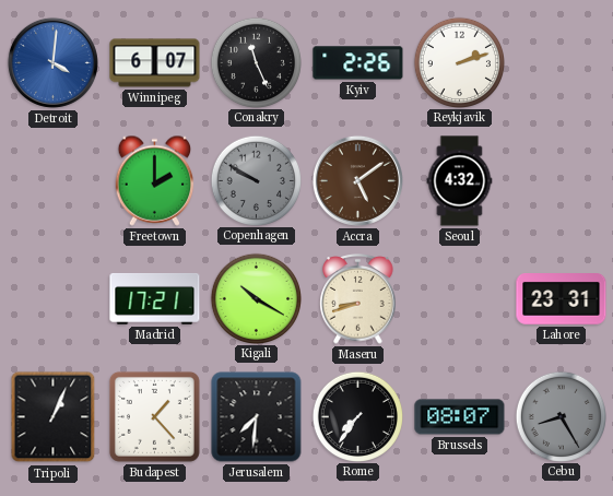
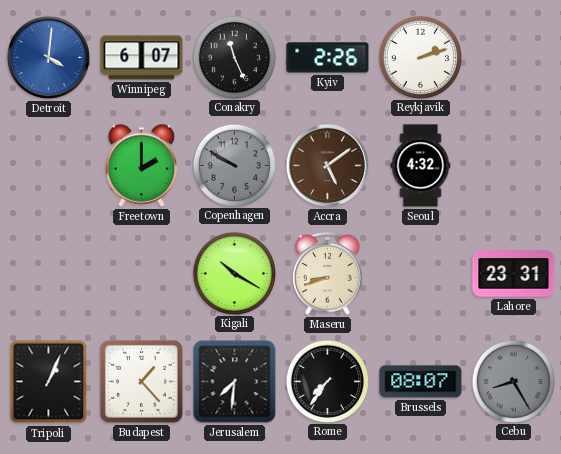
Madrid: 17:21 -> none
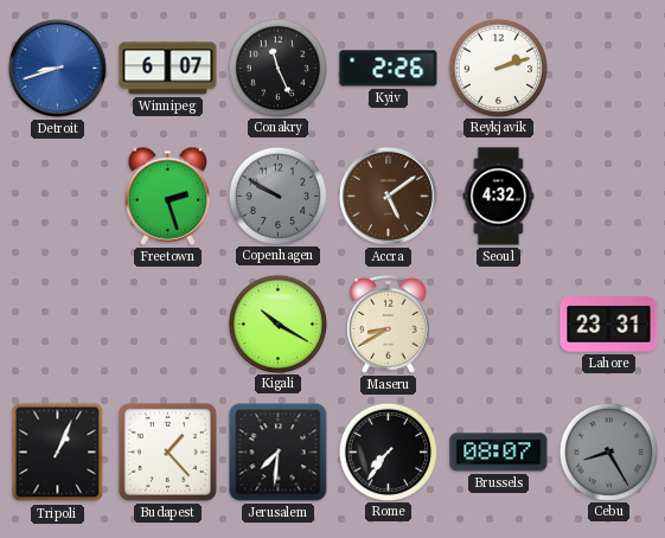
Detroit: 4:01 -> 8:42
Freetown: 2:00 -> 2:27
Maseru: 8:42 -> 8:40
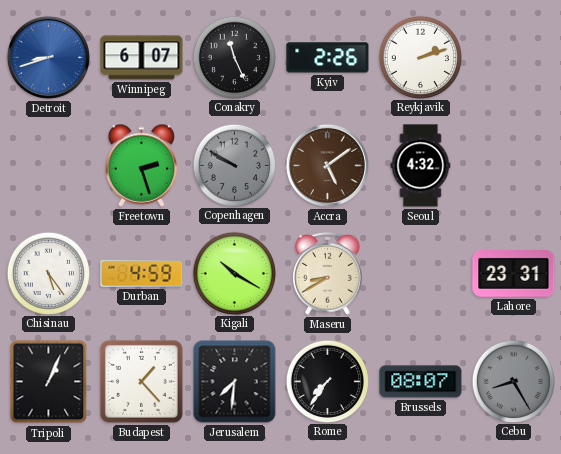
Chisinau: none -> 5:24
Durban: none -> 4:59
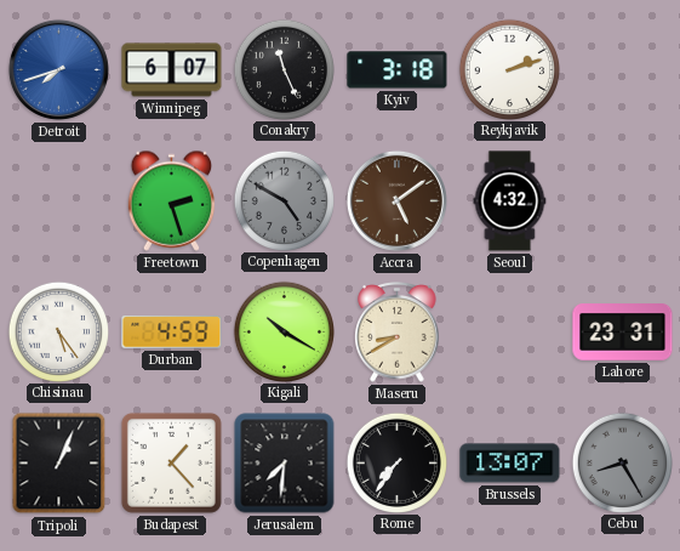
Detroit: 8:42 -> 7:42
Kyiv: 2:26 -> 3:18
Copenhagen: 9:50 -> 4:50
Brussels: 08:07 -> 13:07
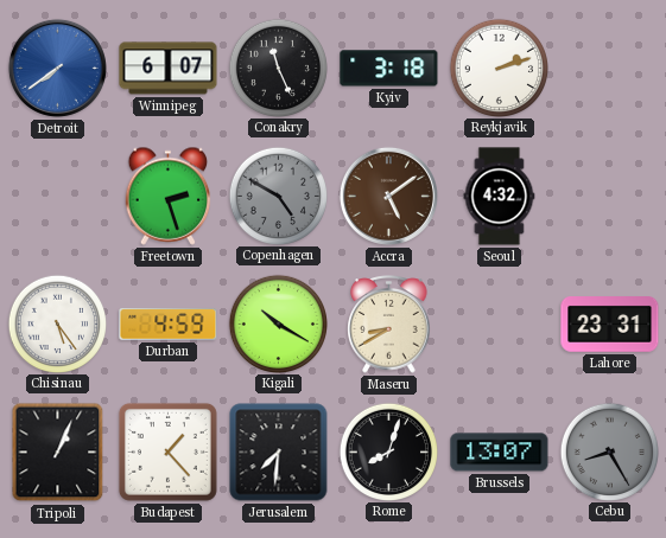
Detroit: 7:42 -> 7:39
Rome: 7:36 -> 8:03
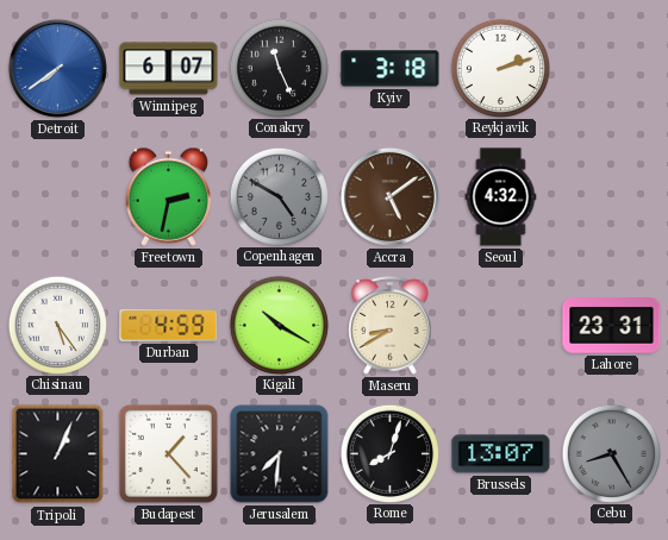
Freetown: 2:27 -> 2:32
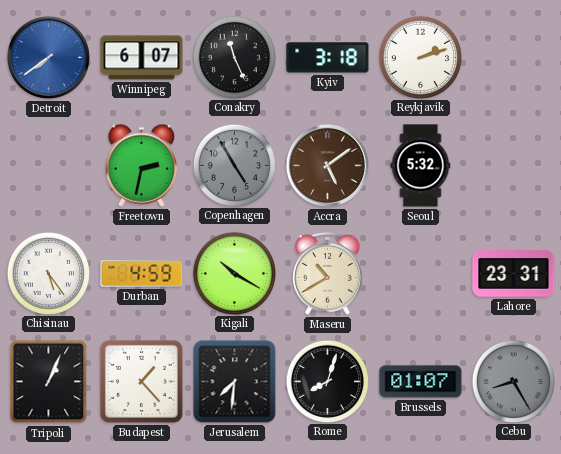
Copenhagen: 4:50 -> 4:55
Seoul: 4:32 -> 5:32
Maseru: 8:40 -> 10:40
Brussels: 13:07 -> 01:07
